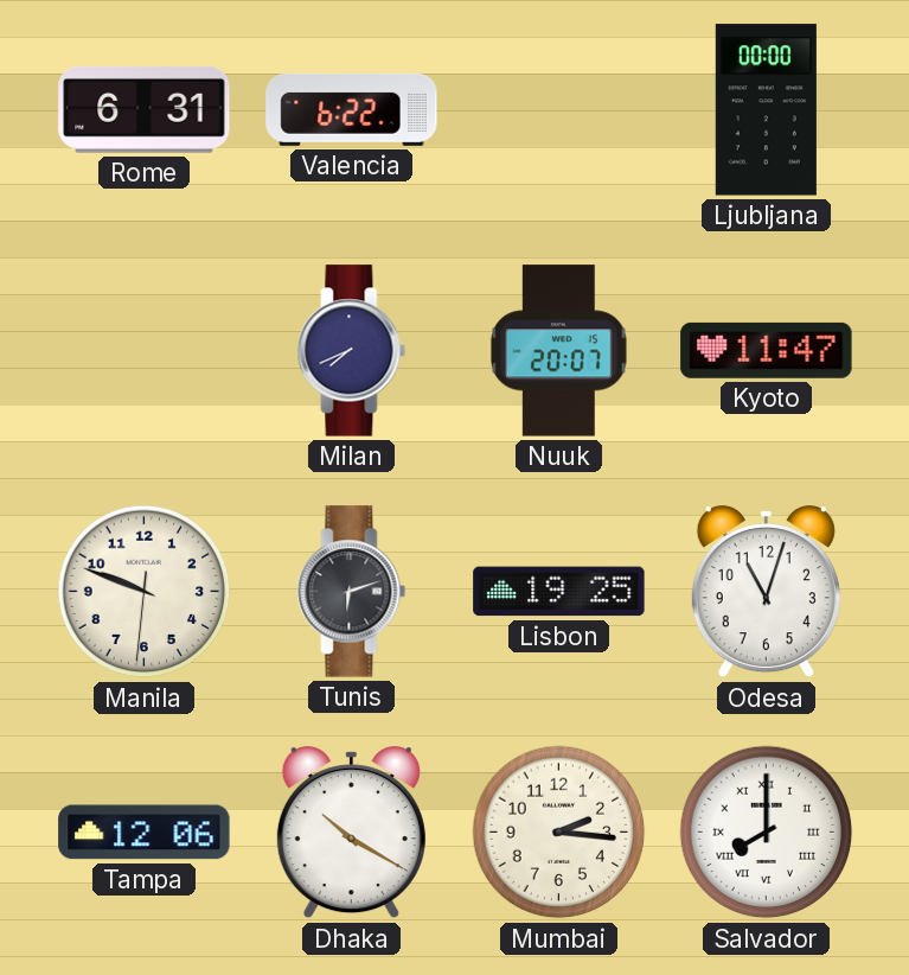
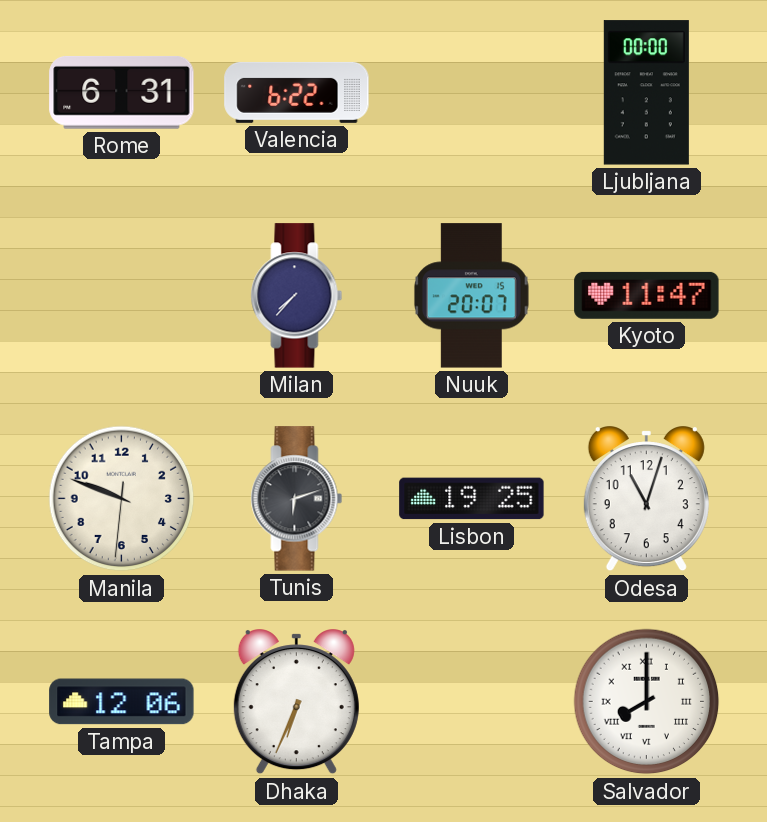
Milan: 7:41 -> 7:37
Dhaka: 10:20 -> 6:34
Mumbai: 2:16 -> none
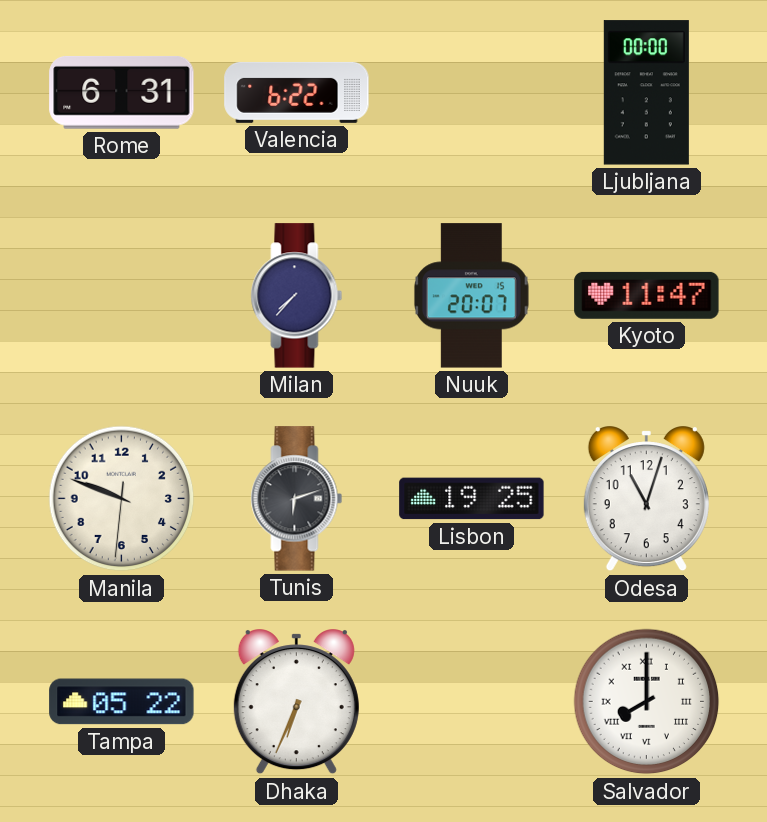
Tampa: 12:06 -> 05:22
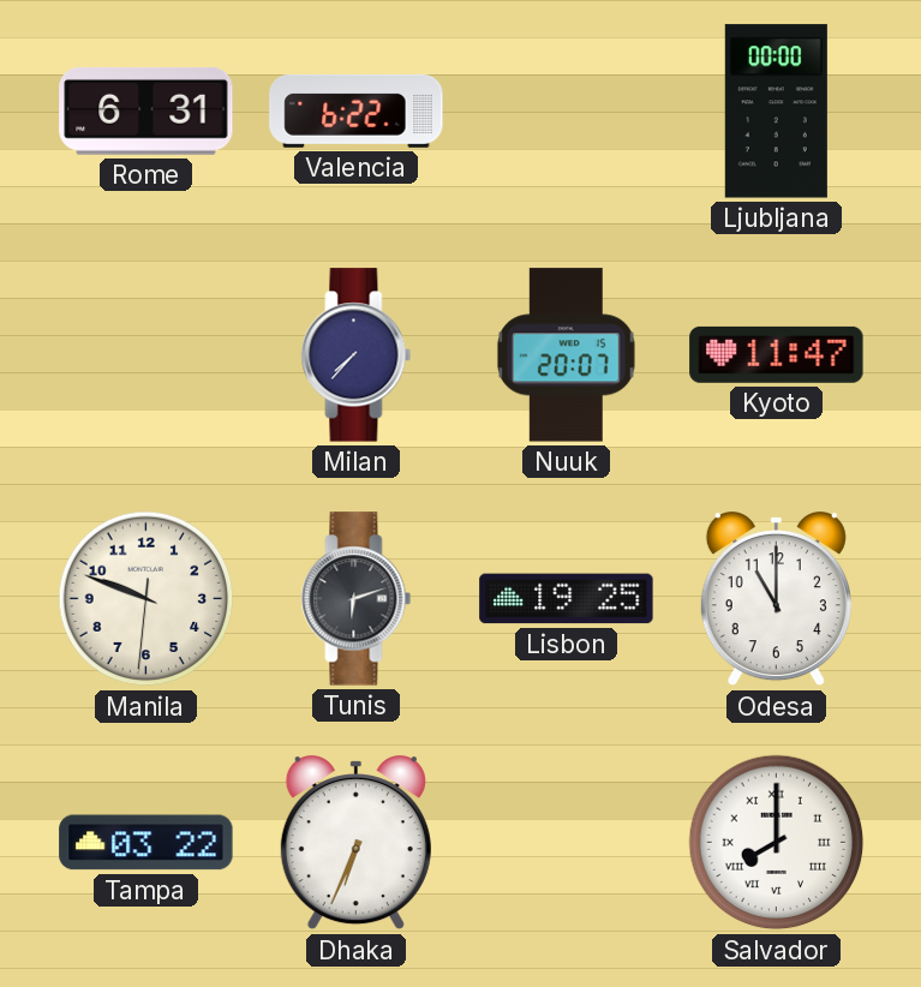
Odesa: 11:03 -> 11:00
Tampa: 05:22 -> 03:22
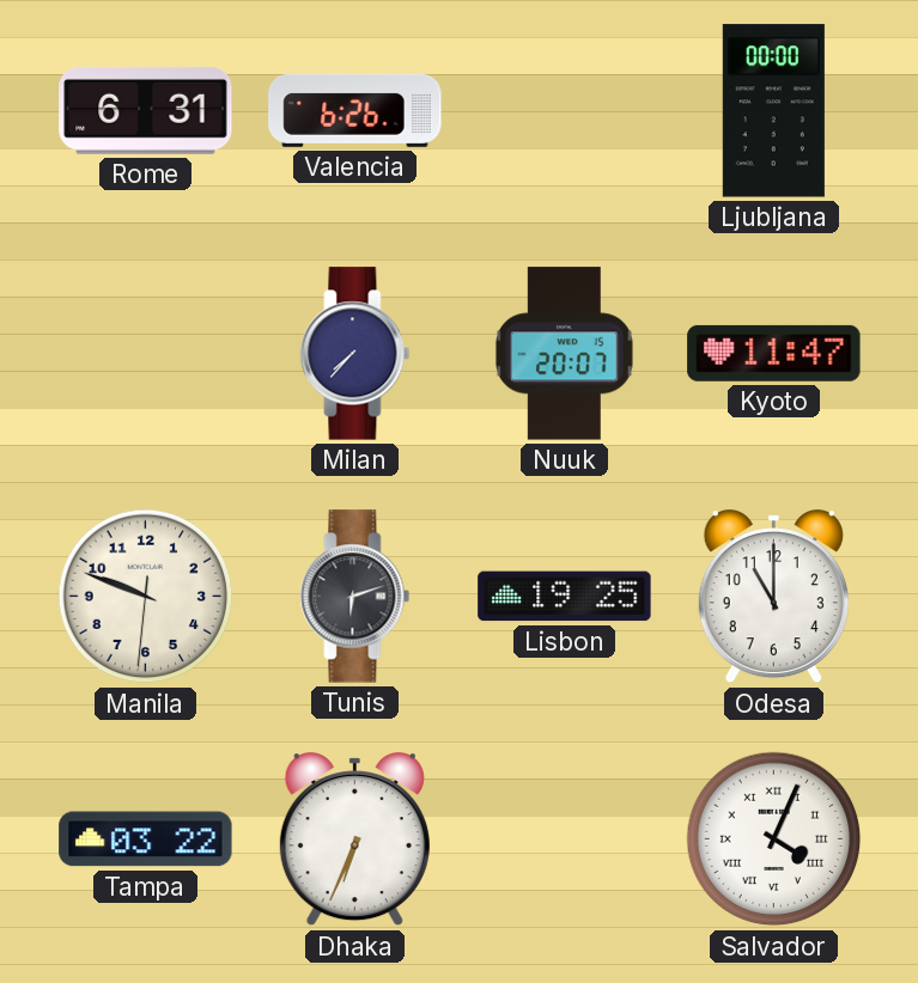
Valencia: 6:22 -> 6:26
Salvador: 8:00 -> 4:04
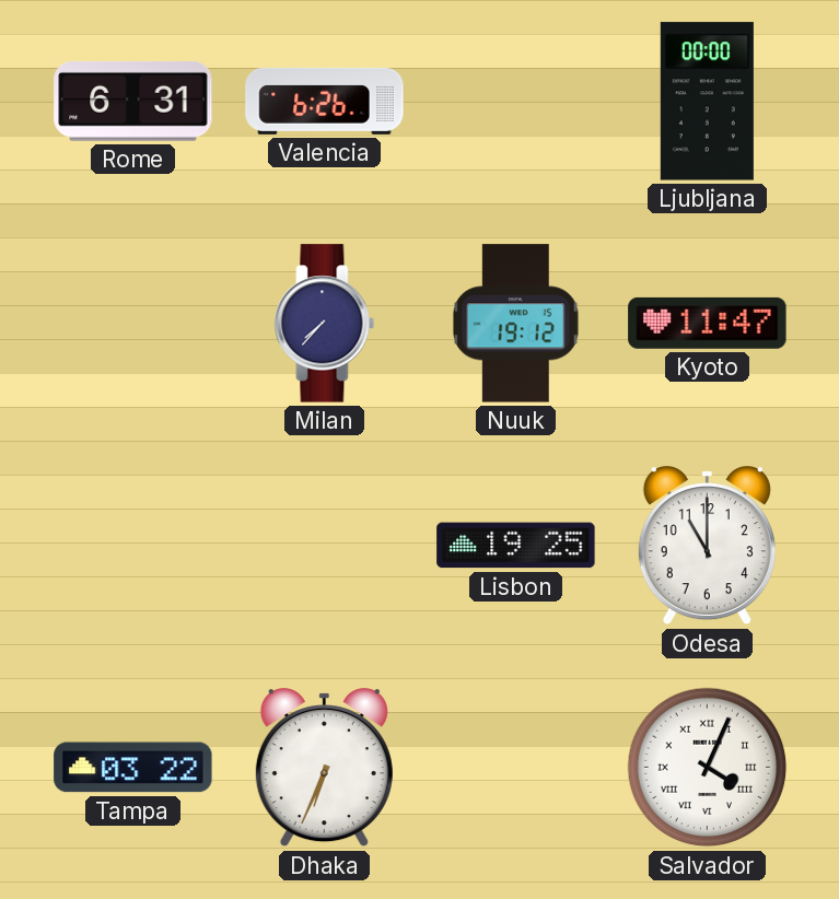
Nuuk: 20:07 -> 19:12
Manila: 9:48 -> none
Tunis: 6:12 -> none
